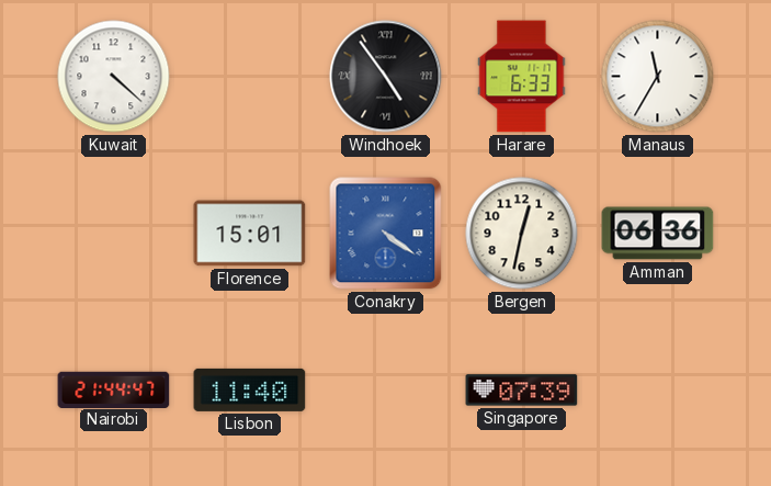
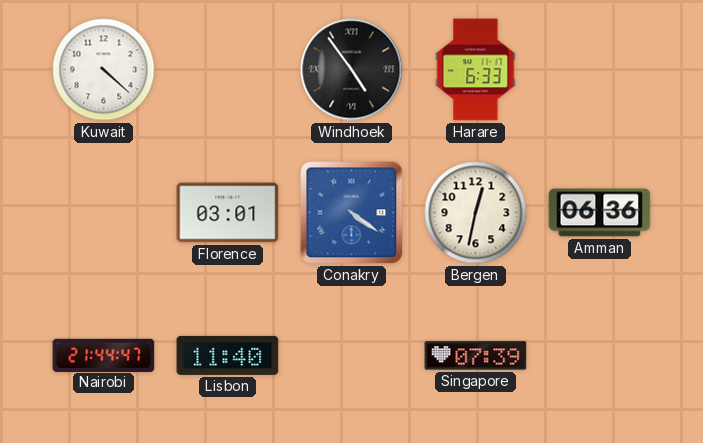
Manaus: 11:35 -> none
Florence: 15:01 -> 03:01
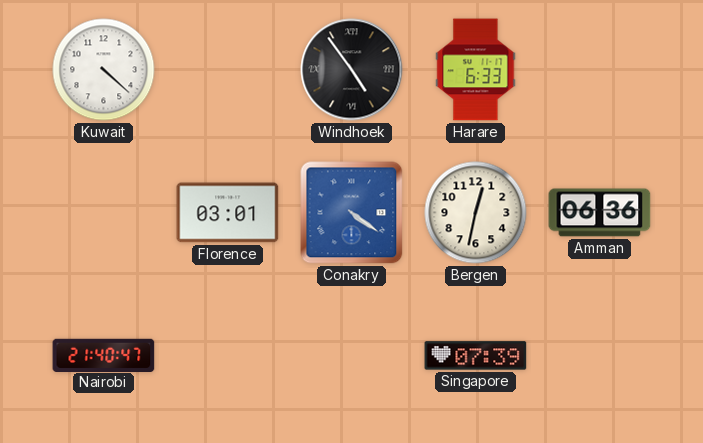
Nairobi: 21:44 -> 21:40
Lisbon: 11:40 -> none
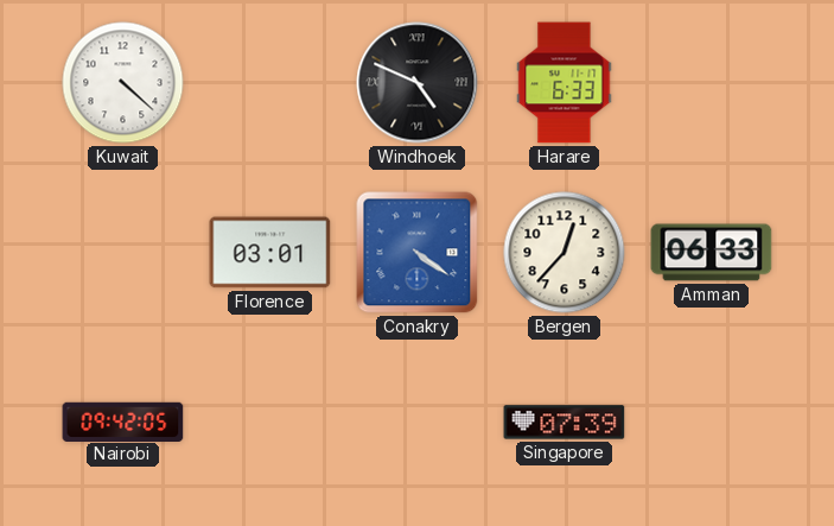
Windhoek: 4:54 -> 4:49
Bergen: 12:32 -> 12:37
Amman: 06:36 -> 06:33
Nairobi: 21:40 -> 09:42
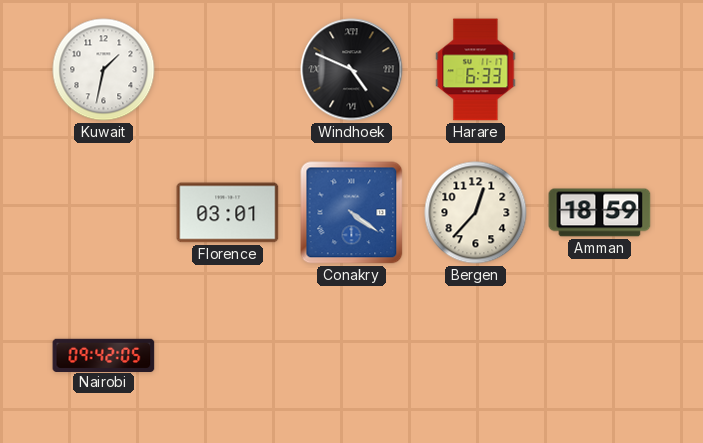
Kuwait: 4:22 -> 1:32
Amman: 06:33 -> 18:59
Singapore: 07:39 -> none
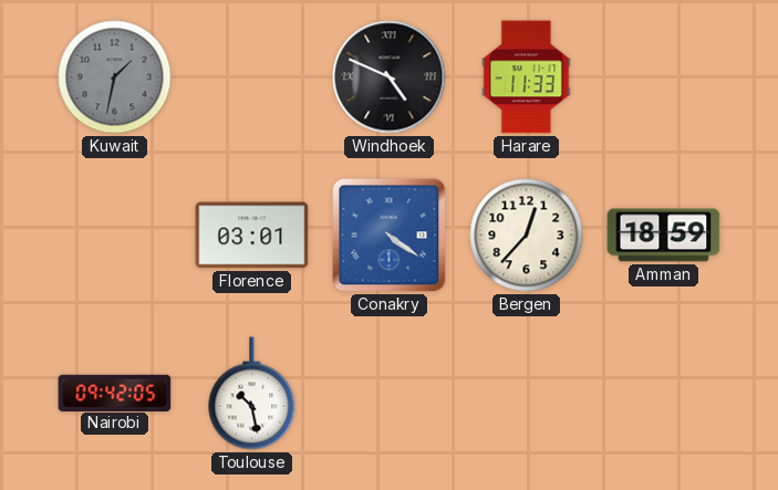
Kuwait dial: white -> grey
Harare: 6:33 -> 11:33
Toulouse: none -> 10:28
